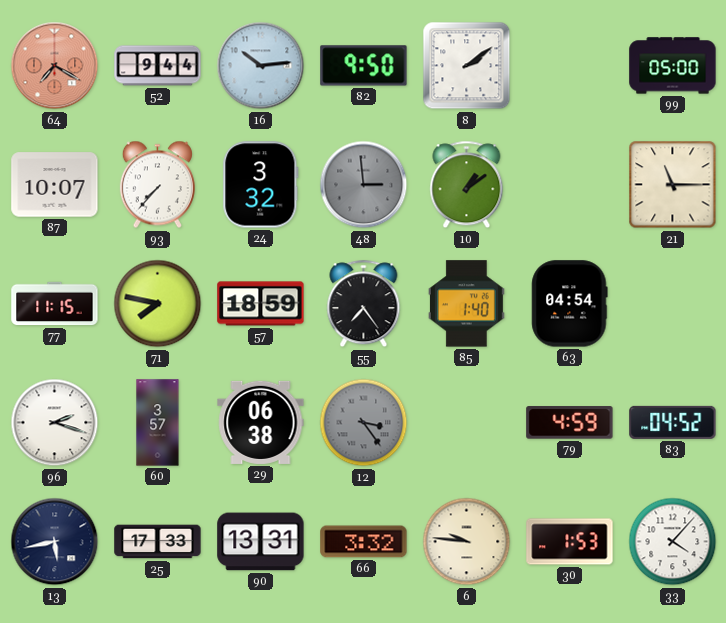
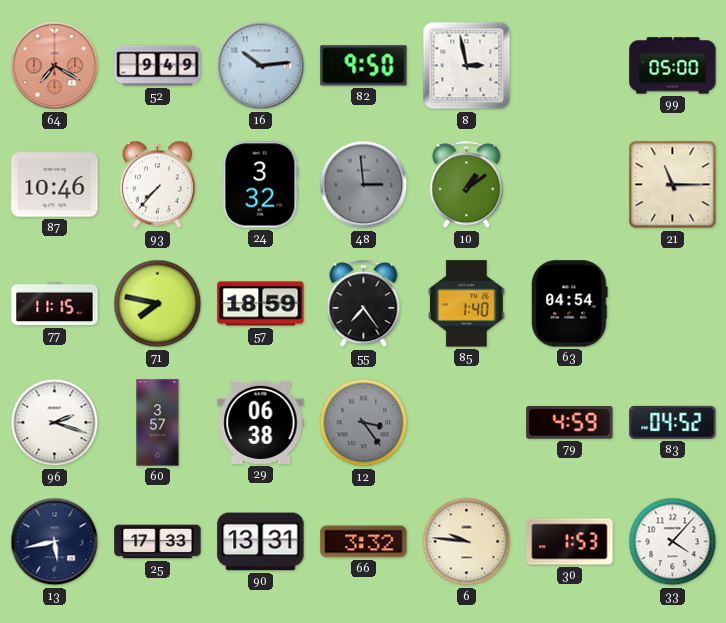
52: 9:44 -> 9:49
8: 2:09 -> 2:58
87: 10:07 -> 10:46
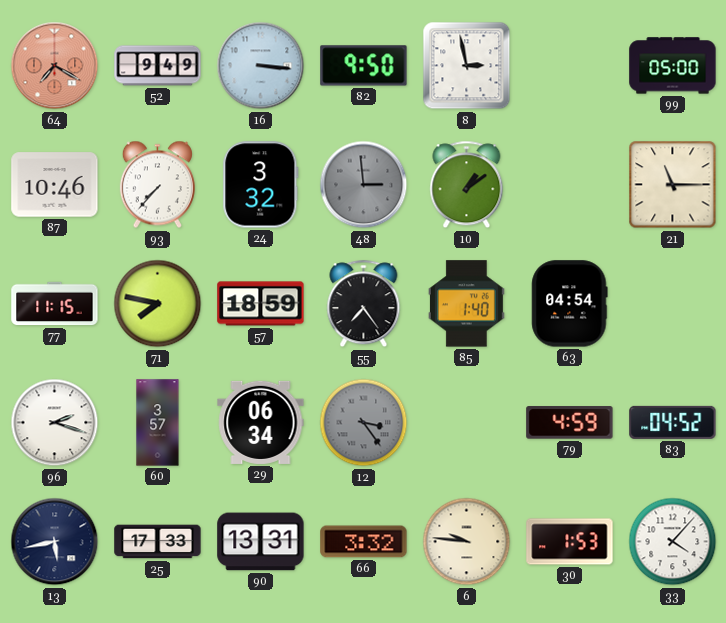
16: 10:14 -> 3:16
29: 06:38 -> 06:34
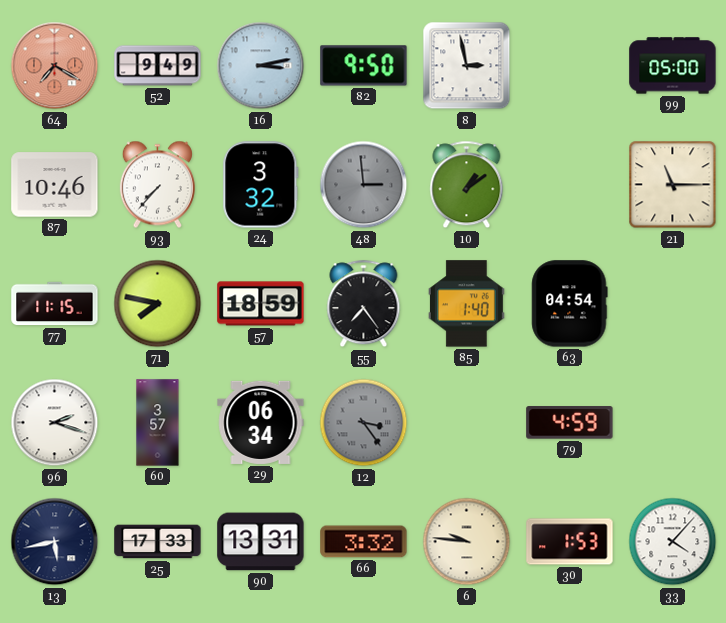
16: 3:16 -> 3:13
83: 04:52 -> none
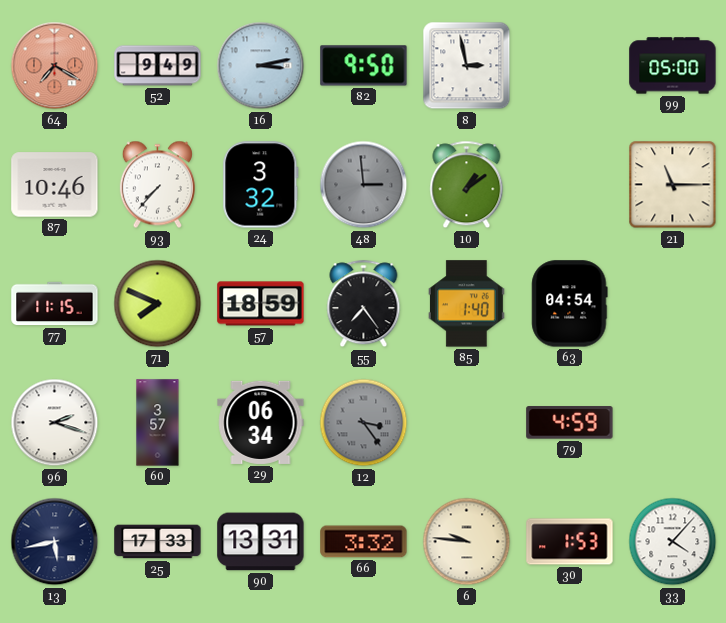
71: 7:47 -> 7:49
